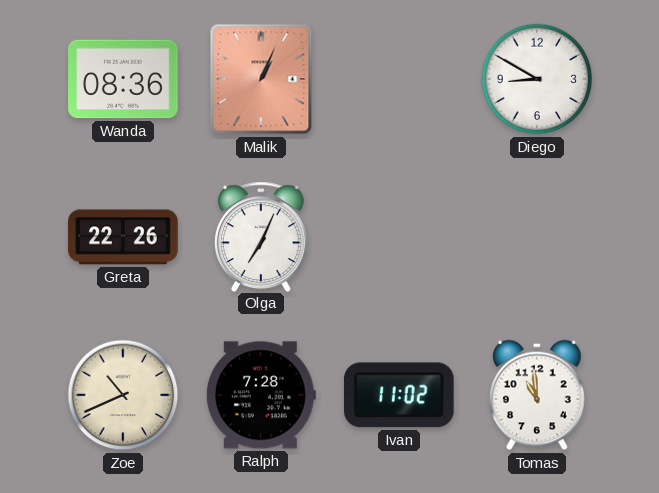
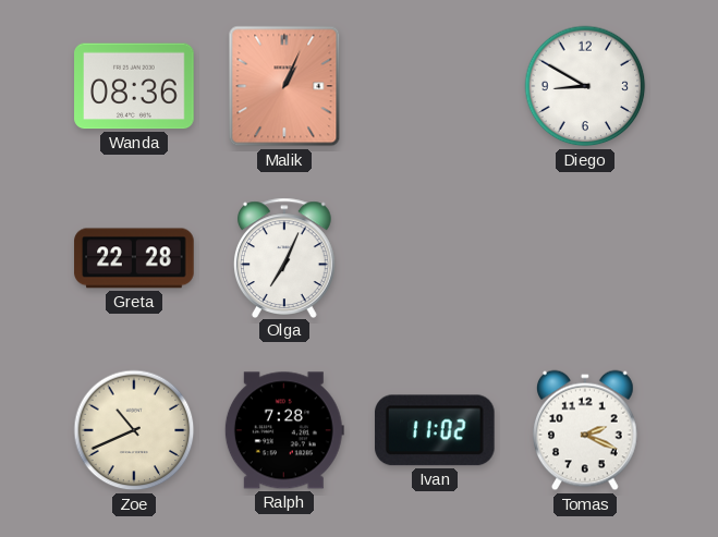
Greta: 22:26 -> 22:28
Tomas: 10:59 -> 2:19
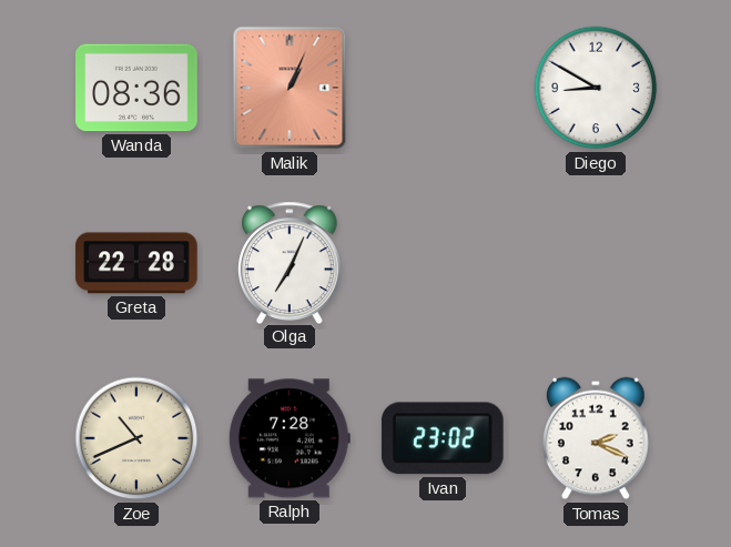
Ivan: 11:02 -> 23:02
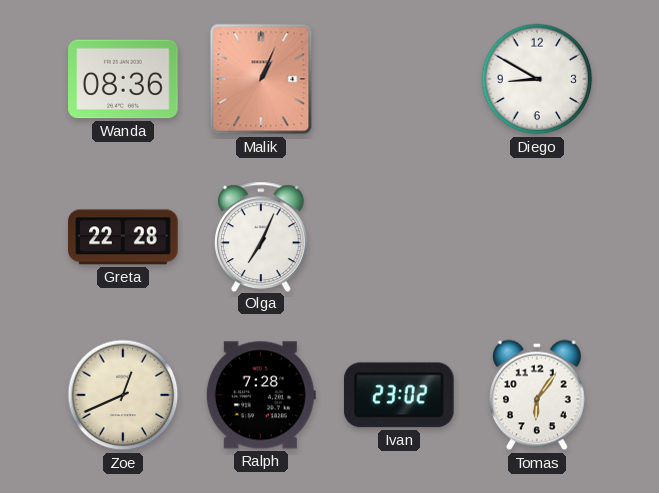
Zoe: 10:41 -> 12:41
Tomas: 2:19 -> 6:06
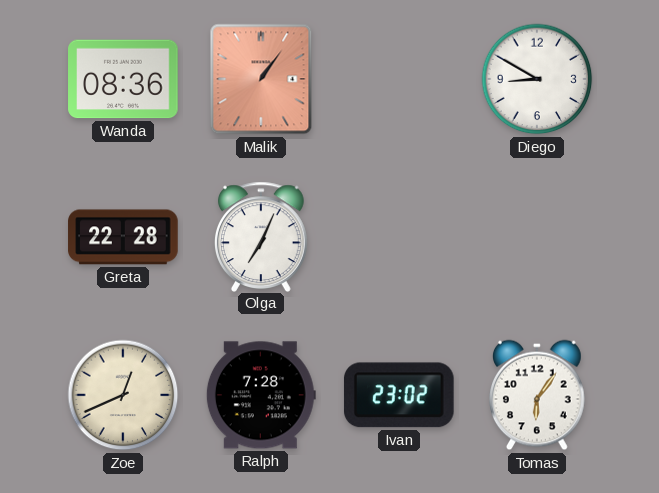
Malik: 1:04 -> 1:06
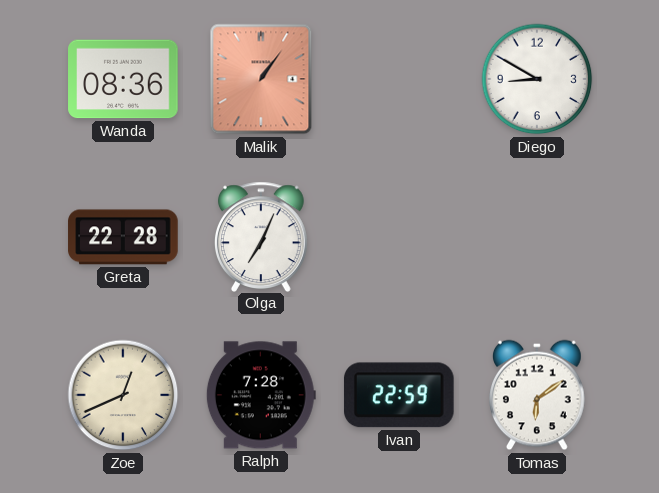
Ivan: 23:02 -> 22:59
Tomas: 6:06 -> 6:09
